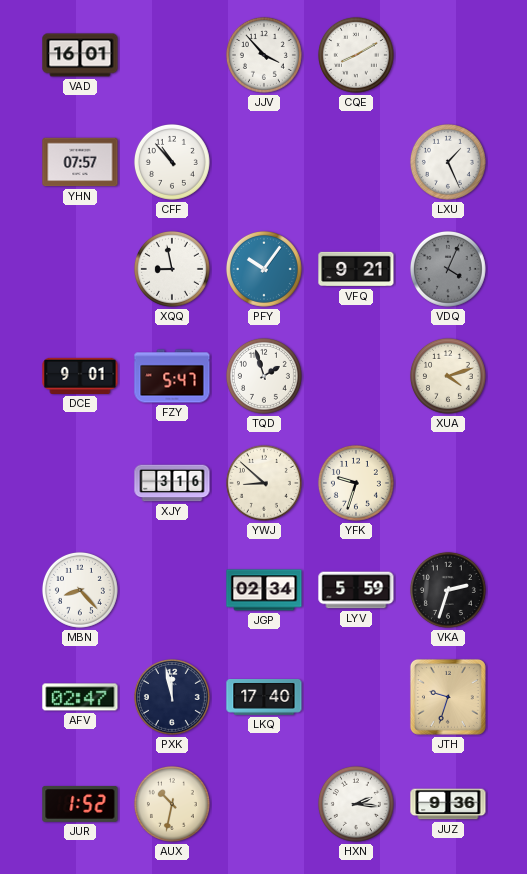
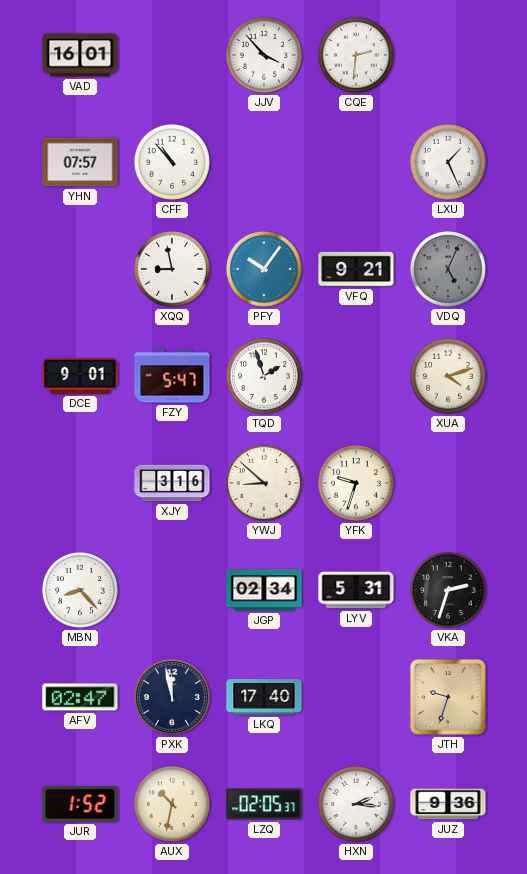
CQE: 8:10 -> 2:31
VDQ: 4:04 -> 5:04
LYV: 5:59 -> 5:31
LZQ: none -> 02:05
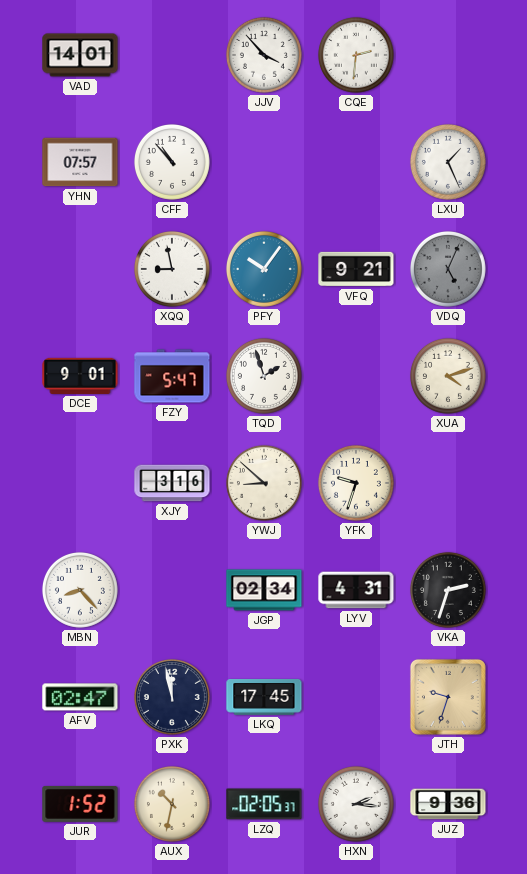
VAD: 16:01 -> 14:01
LYV: 5:31 -> 4:31
LKQ: 17:40 -> 17:45
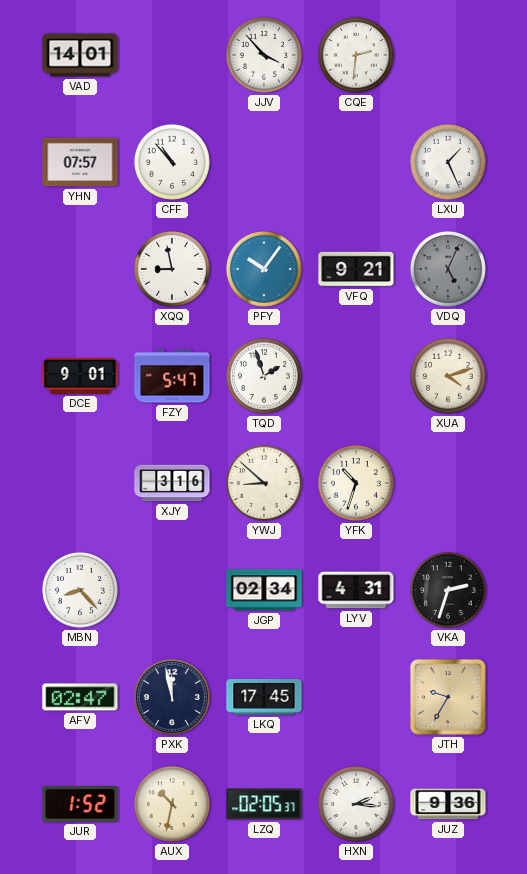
YFK: 9:33 -> 10:33
JTH: 9:33 -> 9:35
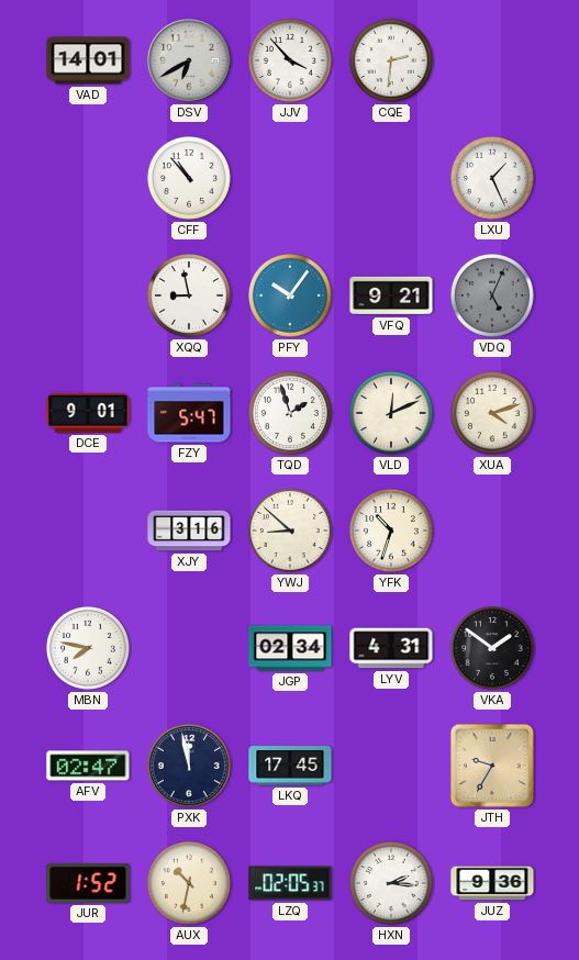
DSV: none -> 6:40
YHN: 07:57 -> none
VLD: none -> 12:11
MBN: 8:23 -> 7:47
VKA: 2:33 -> 1:51
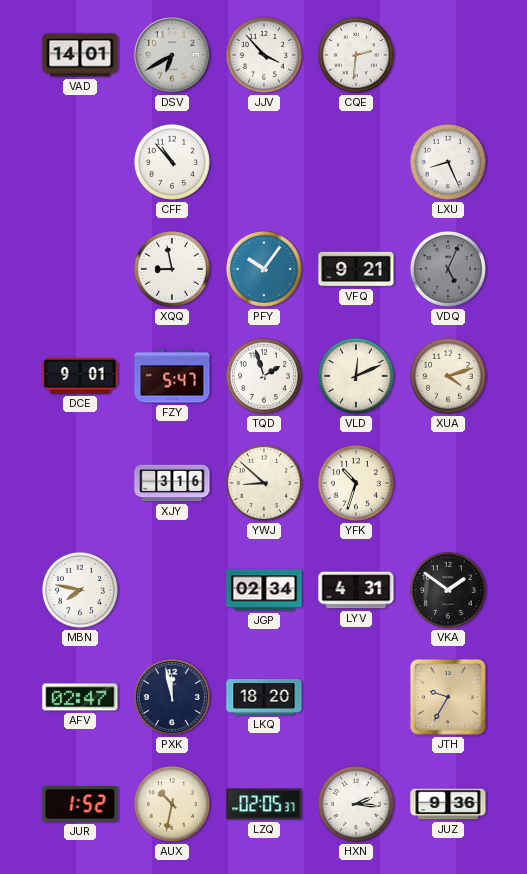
LXU: 1:26 -> 8:26
LKQ: 17:45 -> 18:20
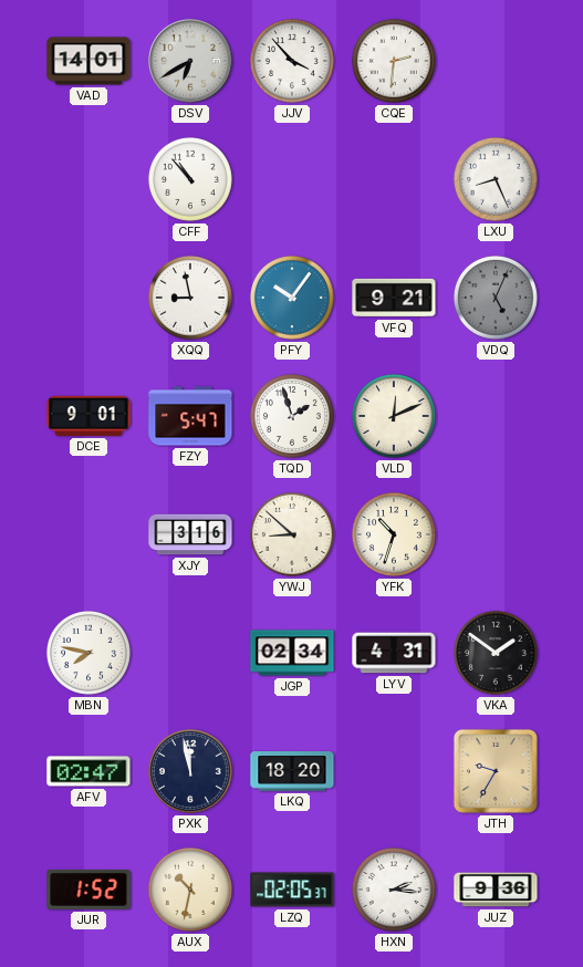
XUA: 4:12 -> none
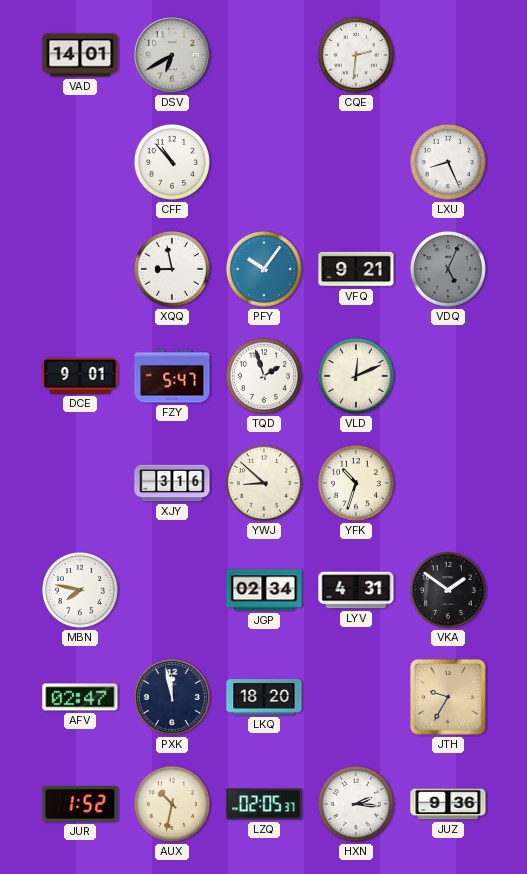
JJV: 3:53 -> none
